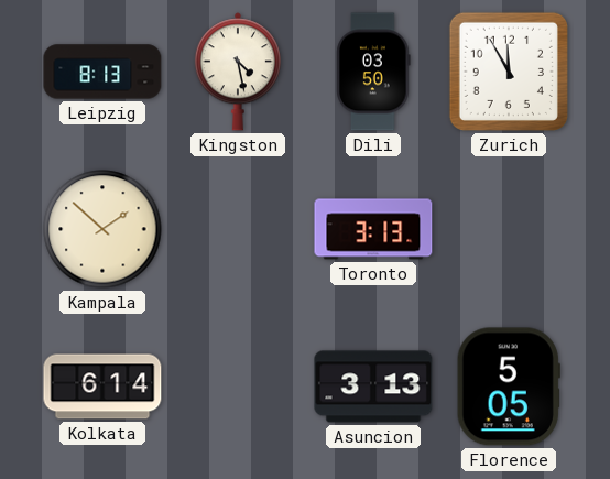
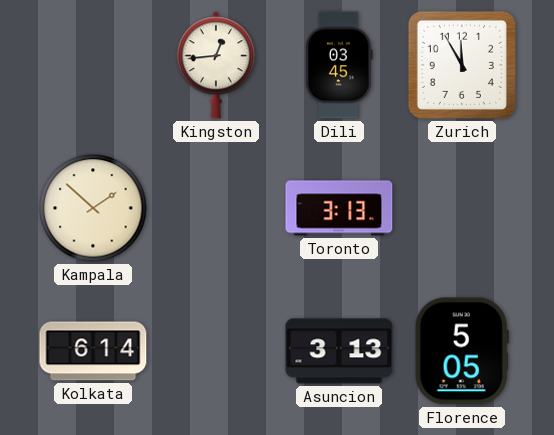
Leipzig: 8:13 -> none
Kingston: 4:28 -> 12:44
Dili: 03:50 -> 03:45
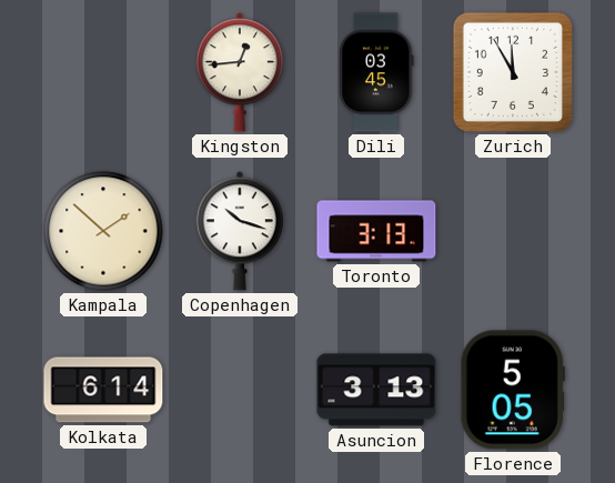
Copenhagen: none -> 10:18
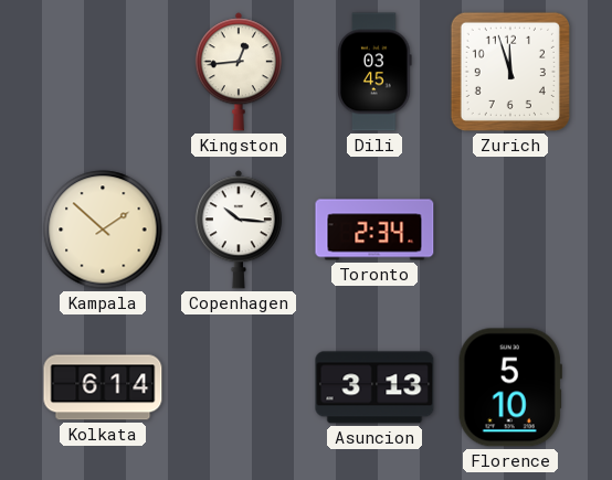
Zurich: 11:55 -> 11:57
Copenhagen: 10:18 -> 10:16
Toronto: 3:13 -> 2:34
Florence: 5:05 -> 5:10
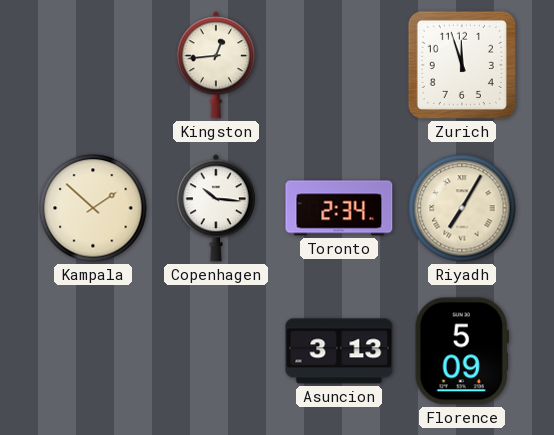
Dili: 03:45 -> none
Riyadh: none -> 7:05
Kolkata: 6:14 -> none
Florence: 5:10 -> 5:09
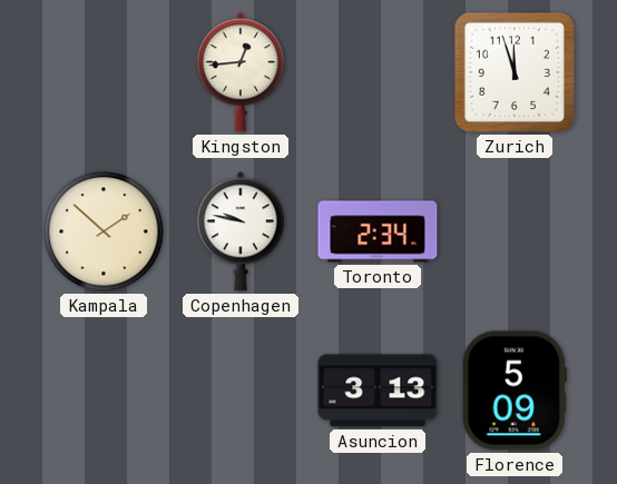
Copenhagen: 10:16 -> 9:47
Riyadh: 7:05 -> none
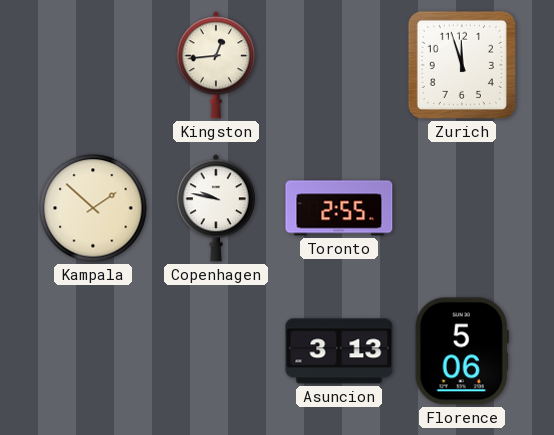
Toronto: 2:34 -> 2:55
Florence: 5:09 -> 5:06
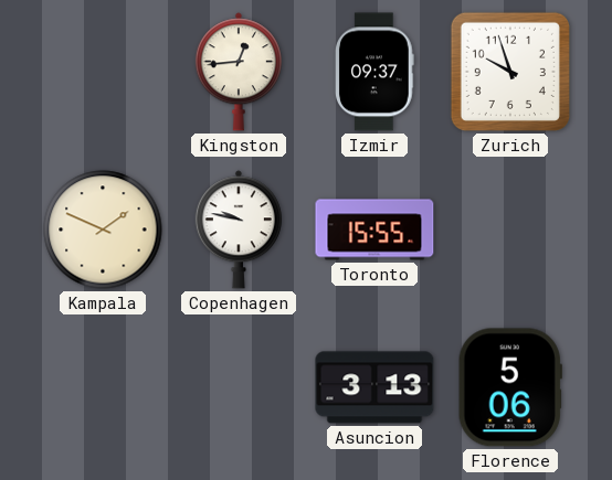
Izmir: none -> 09:37
Zurich: 11:57 -> 9:57
Kampala: 1:52 -> 1:49
Toronto: 2:55 -> 15:55
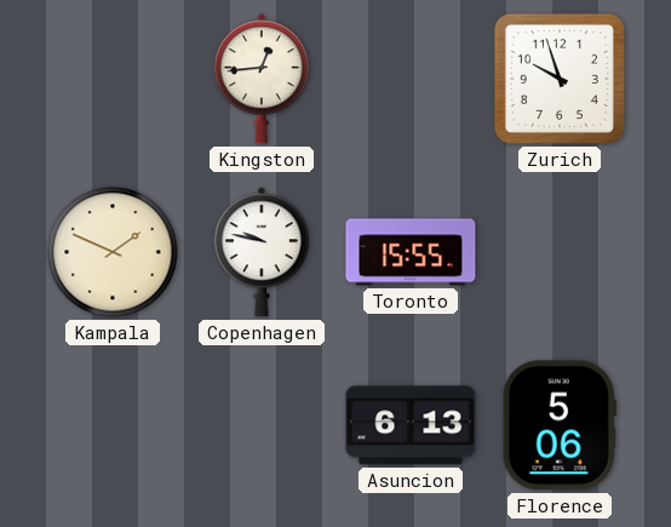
Izmir: 09:37 -> none
Asuncion: 3:13 -> 6:13
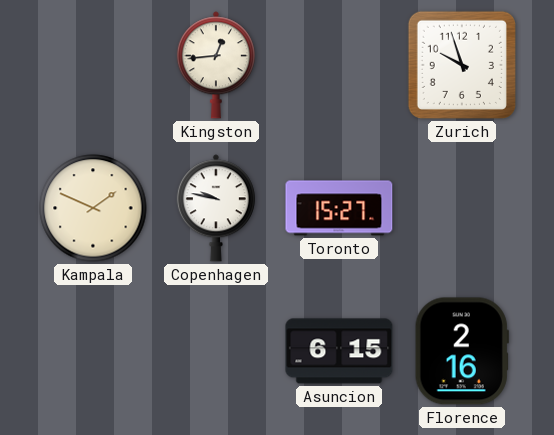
Toronto: 15:55 -> 15:27
Asuncion: 6:13 -> 6:15
Florence: 5:06 -> 2:16
